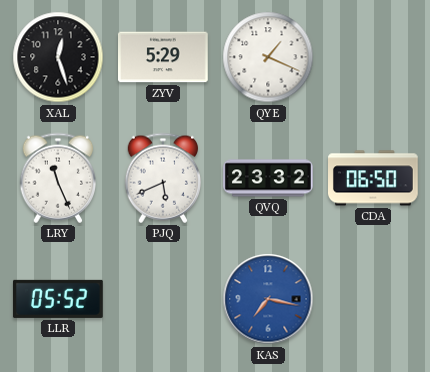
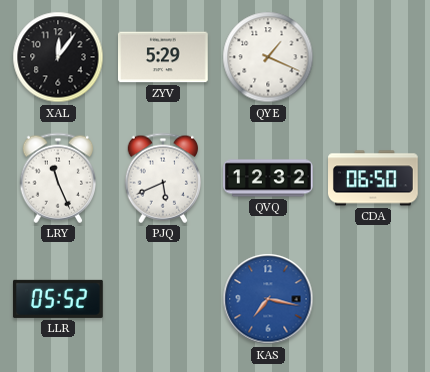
XAL: 12:27 -> 12:06
QVQ: 23:32 -> 12:32
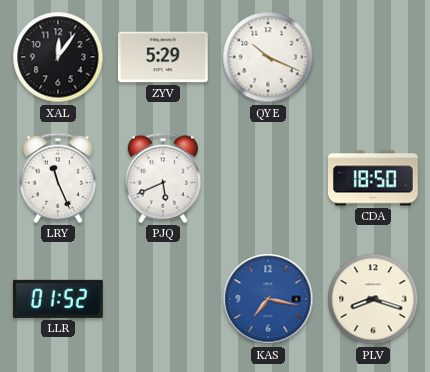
QYE: 1:19 -> 10:19
QVQ: 12:32 -> none
CDA: 06:50 -> 18:50
LLR: 05:52 -> 01:52
PLV: none -> 8:18
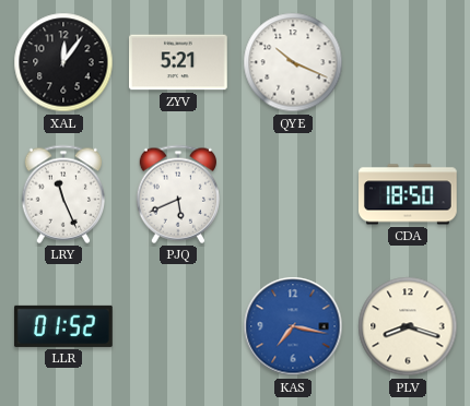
ZYV: 5:29 -> 5:21
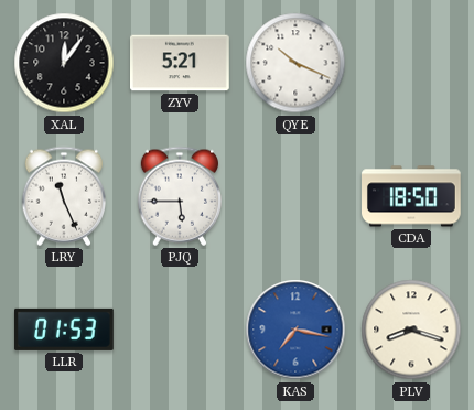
PJQ: 5:41 -> 5:45
LLR: 01:52 -> 01:53
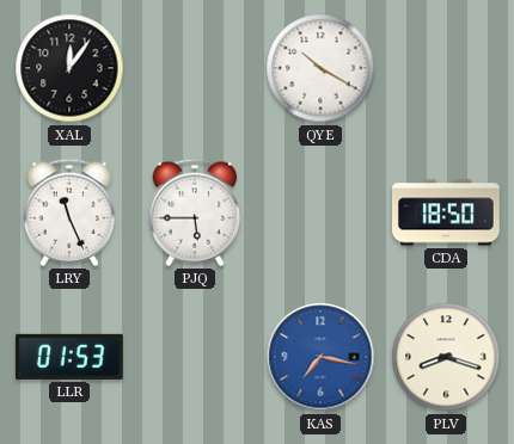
ZYV: 5:21 -> none
QYE: 10:19 -> 10:20
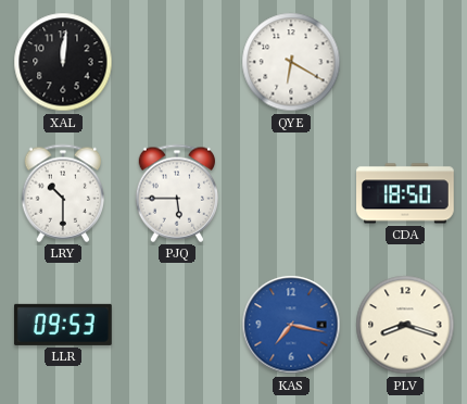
XAL: 12:06 -> 12:01
QYE: 10:20 -> 6:20
LRY: 11:26 -> 10:30
LLR: 01:53 -> 09:53
